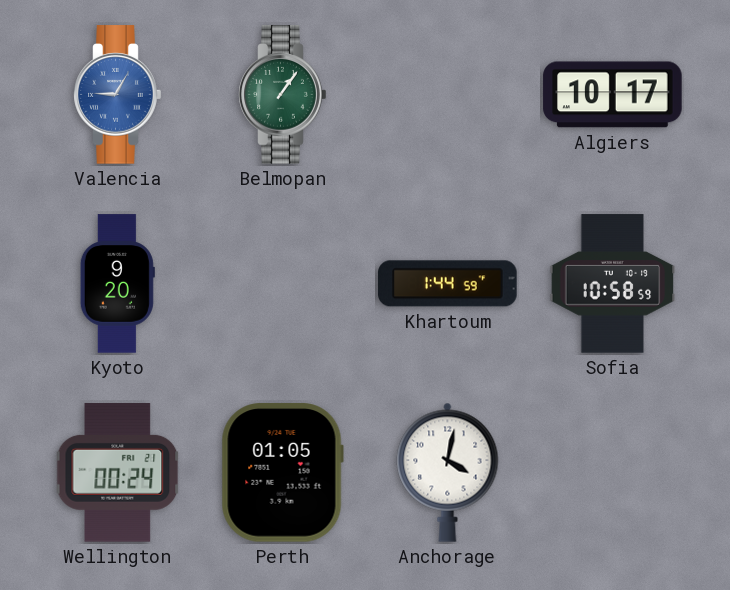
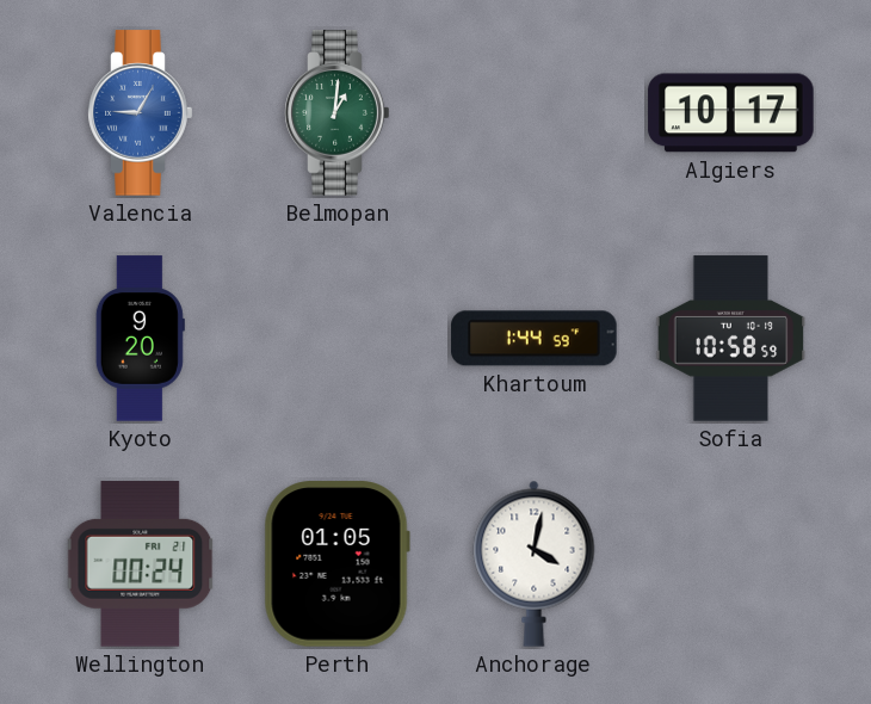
Belmopan: 1:06 -> 1:01
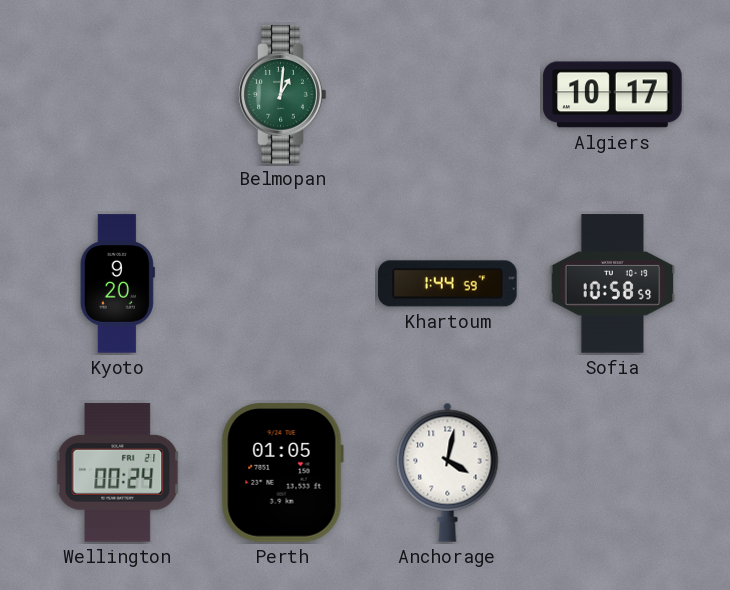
Valencia: 9:05 -> none
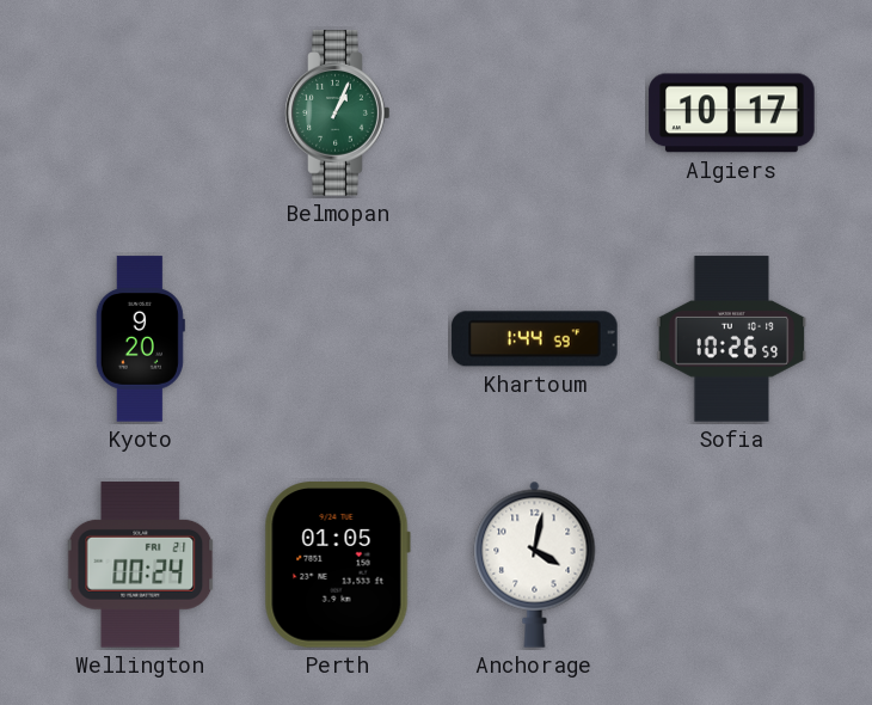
Belmopan: 1:01 -> 1:04
Sofia: 10:58 -> 10:26
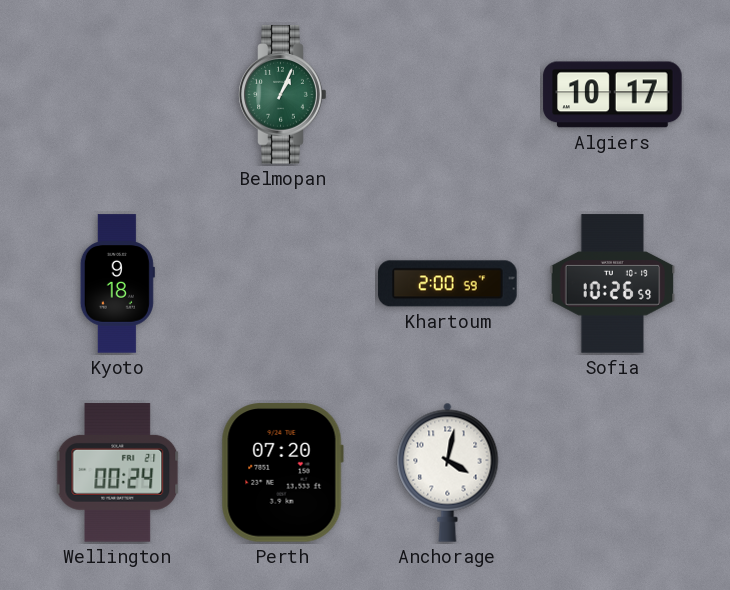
Kyoto: 9:20 -> 9:18
Khartoum: 1:44 -> 2:00
Perth: 01:05 -> 07:20
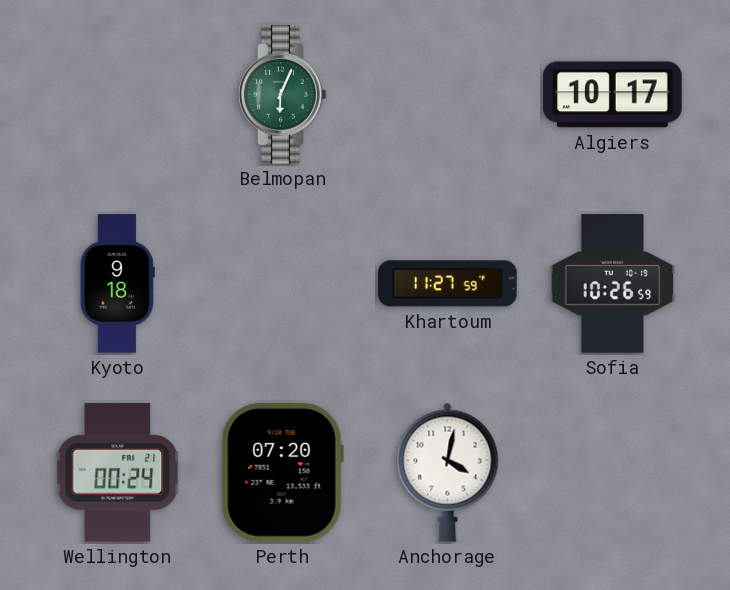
Belmopan: 1:04 -> 6:04
Khartoum: 2:00 -> 11:27
